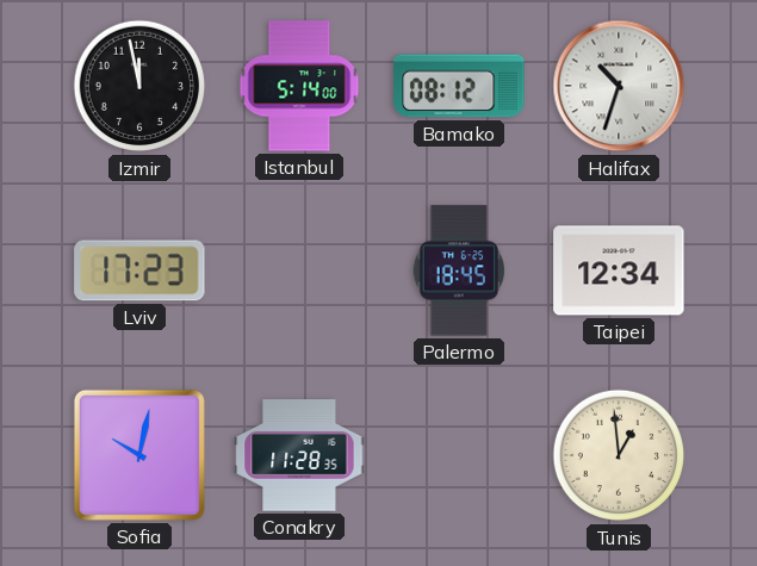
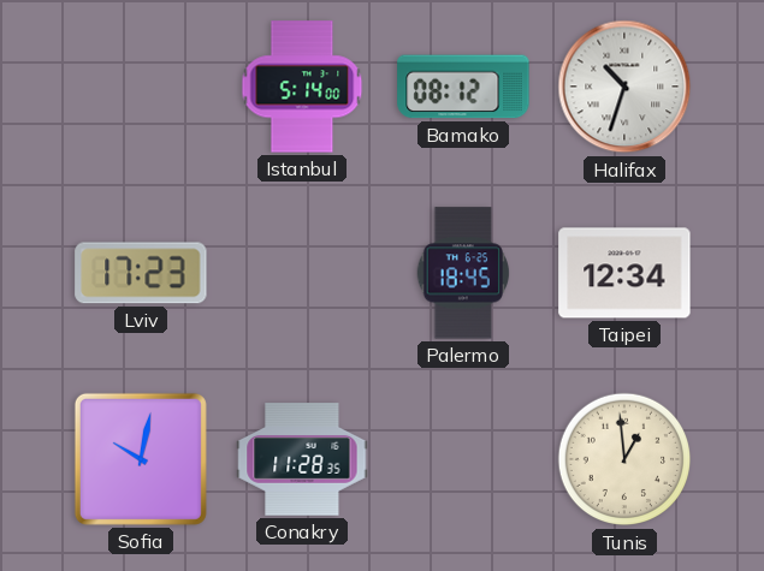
Izmir: 11:58 -> none
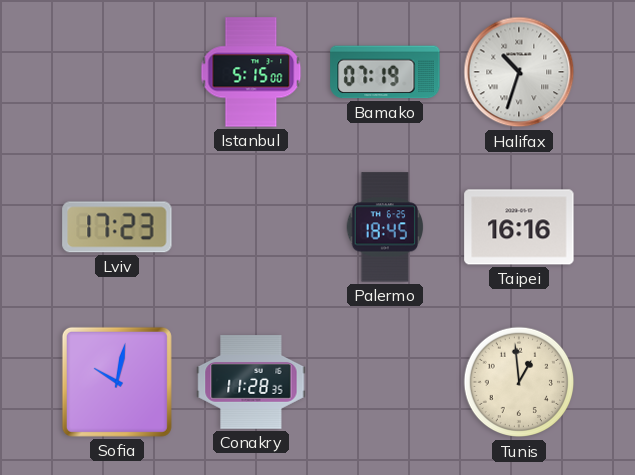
Istanbul: 5:14 -> 5:15
Bamako: 08:12 -> 07:19
Taipei: 12:34 -> 16:16
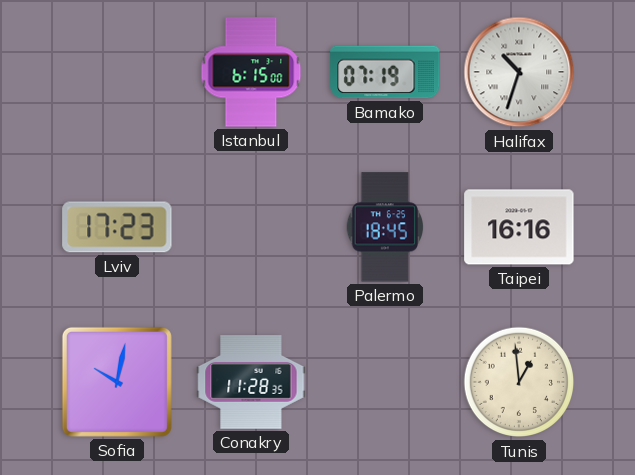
Istanbul: 5:15 -> 6:15
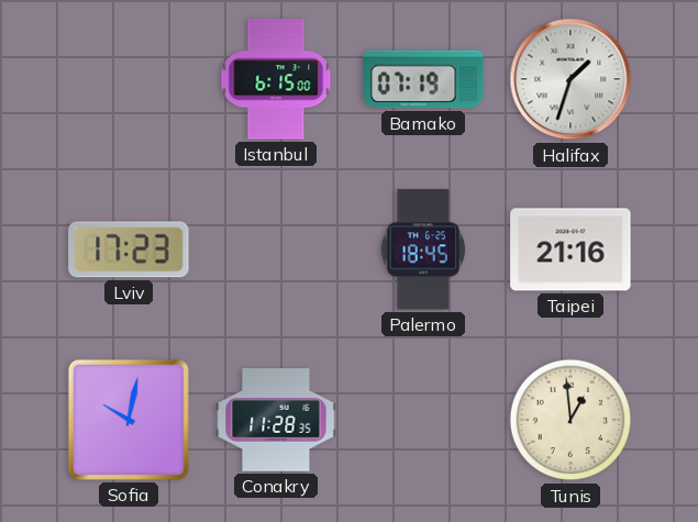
Halifax: 10:33 -> 1:33
Taipei: 16:16 -> 21:16
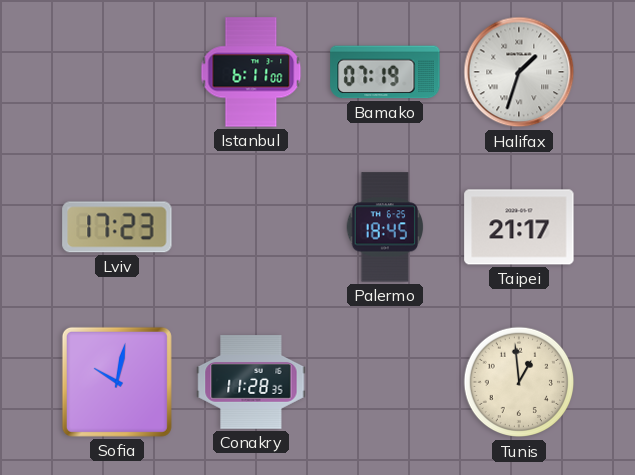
Istanbul: 6:15 -> 6:11
Taipei: 21:16 -> 21:17
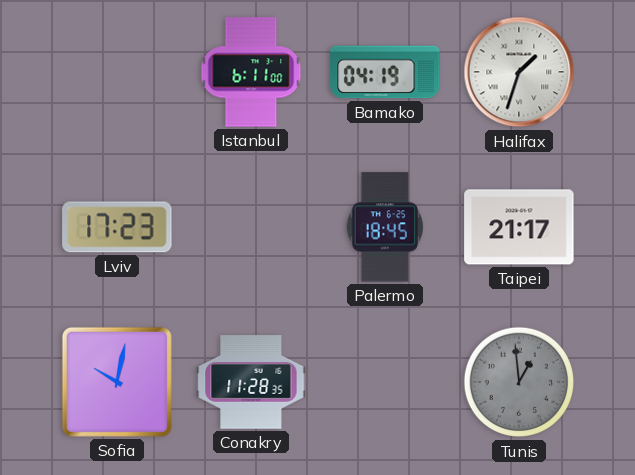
Bamako: 07:19 -> 04:19
Tunis dial: cream -> grey
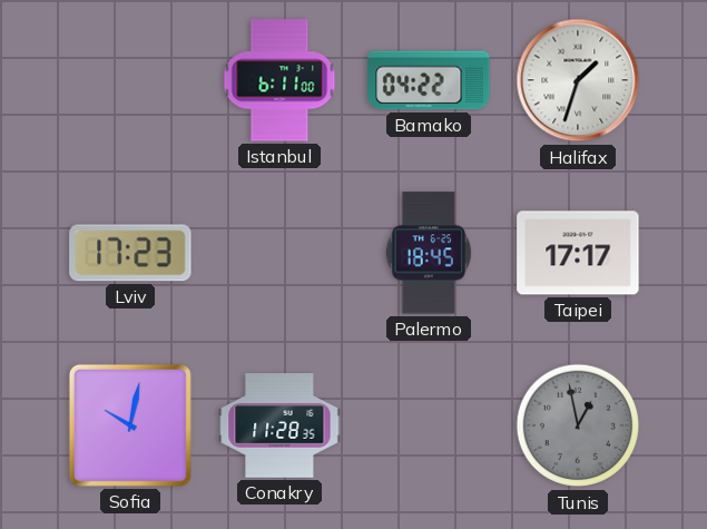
Bamako: 04:19 -> 04:22
Taipei: 21:17 -> 17:17
Tunis: 12:59 -> 12:58
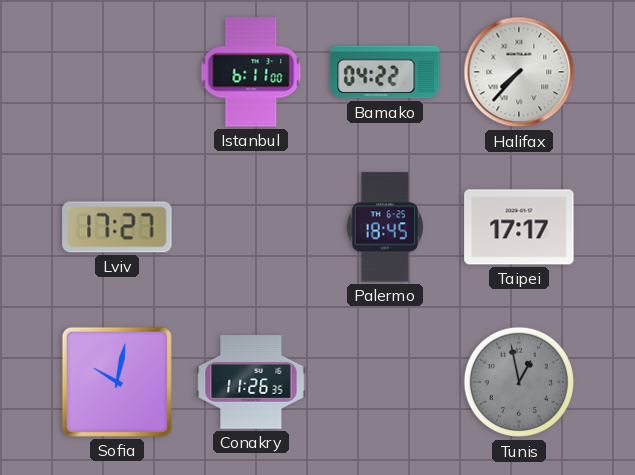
Halifax: 1:33 -> 7:37
Lviv: 17:23 -> 17:27
Conakry: 11:28 -> 11:26
